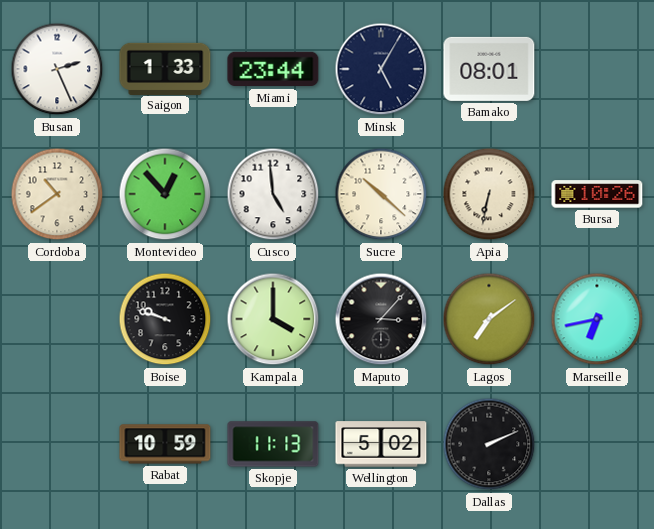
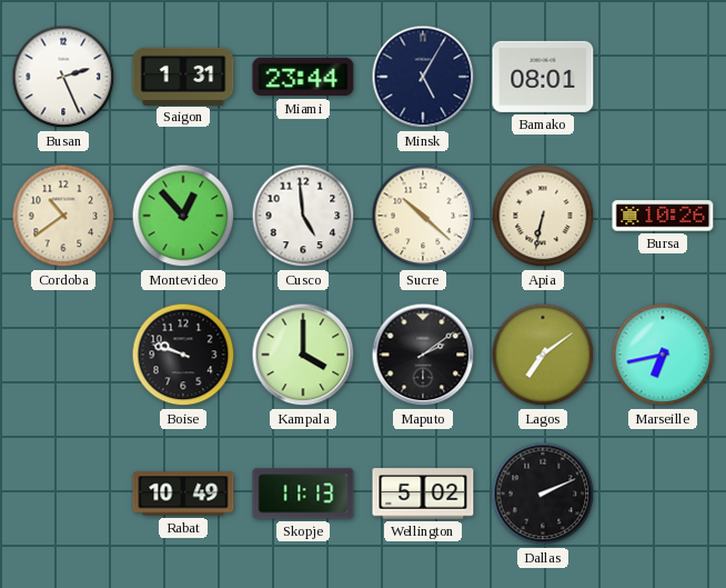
Saigon: 1:33 -> 1:31
Maputo: 3:07 -> 2:09
Rabat: 10:59 -> 10:49
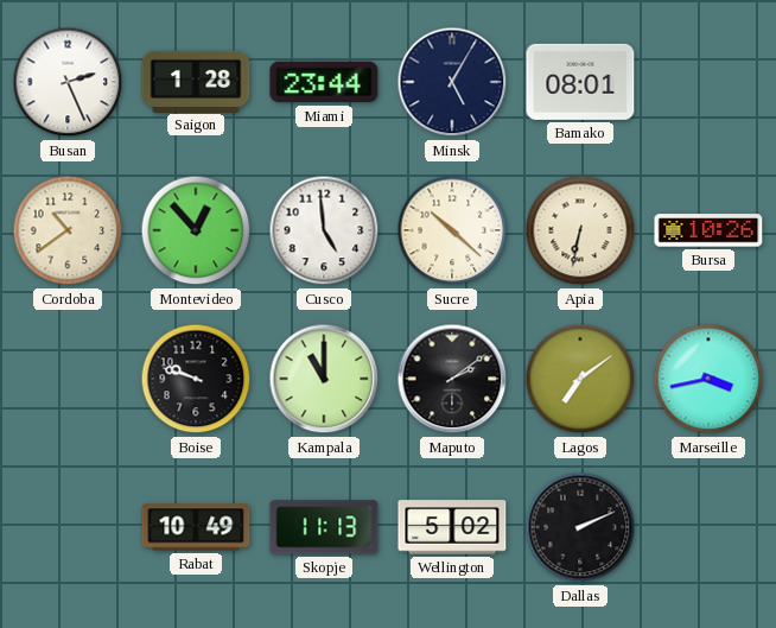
Saigon: 1:31 -> 1:28
Kampala: 4:00 -> 11:00
Marseille: 6:43 -> 3:43
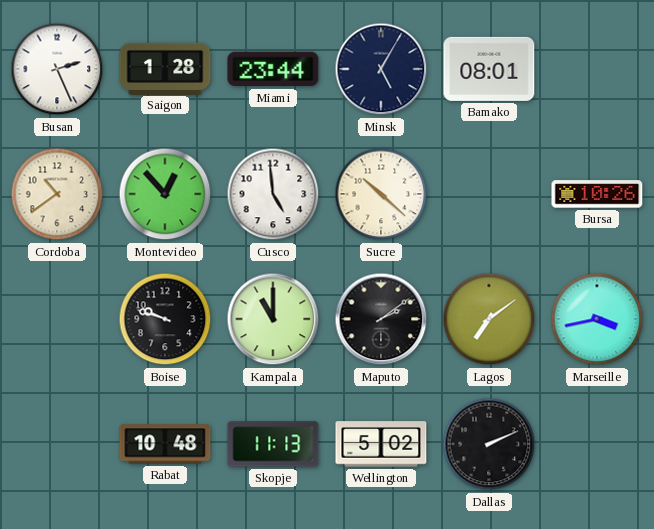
Apia: 6:32 -> none
Rabat: 10:49 -> 10:48
